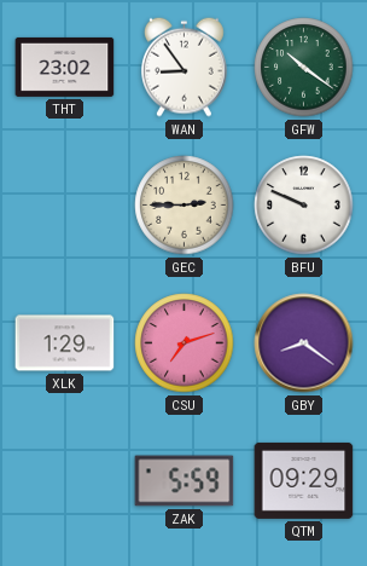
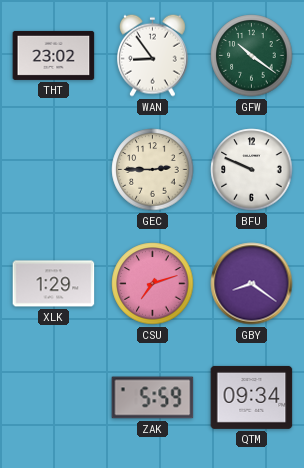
QTM: 09:29 -> 09:34
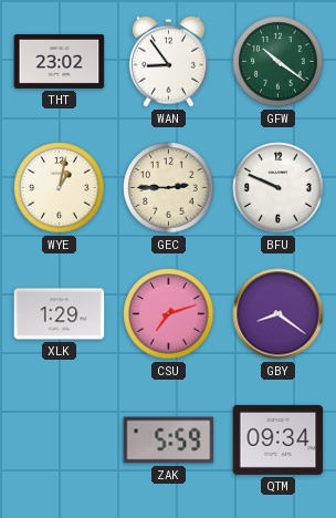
WYE: none -> 1:02
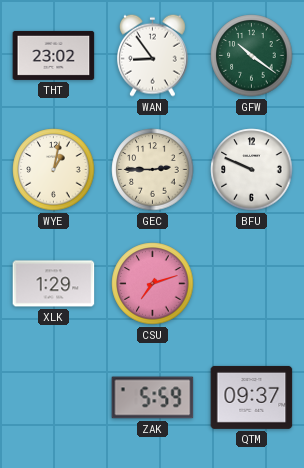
GBY: 8:21 -> none
QTM: 09:34 -> 09:37
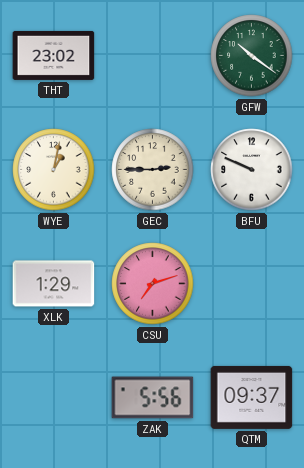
WAN: 8:54 -> none
ZAK: 5:59 -> 5:56
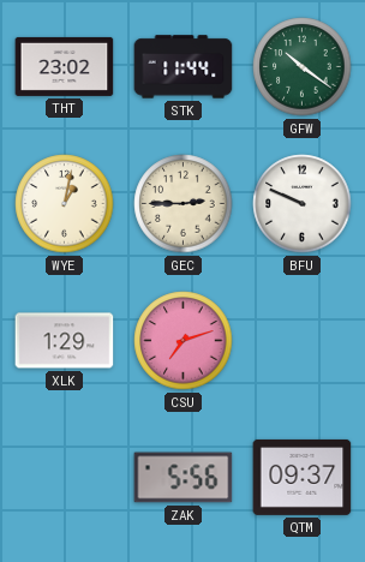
STK: none -> 11:44
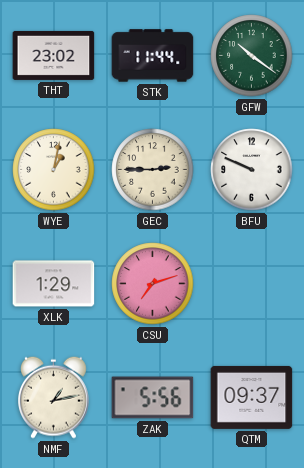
NMF: none -> 1:13
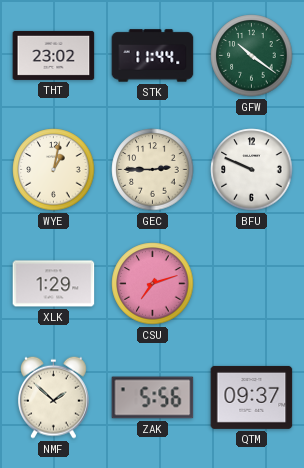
NMF: 1:13 -> 1:52
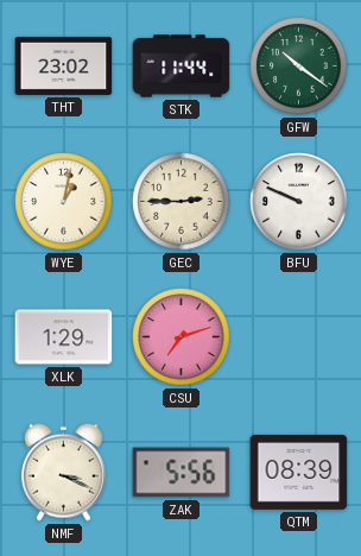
NMF: 1:52 -> 3:19
QTM: 09:37 -> 08:39
